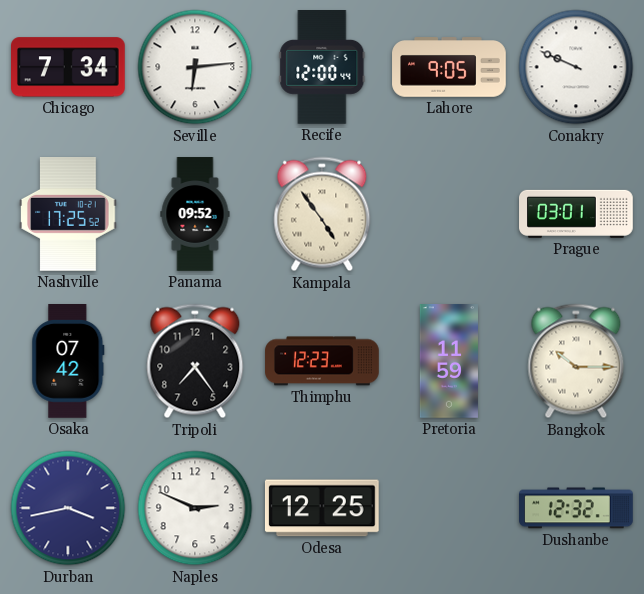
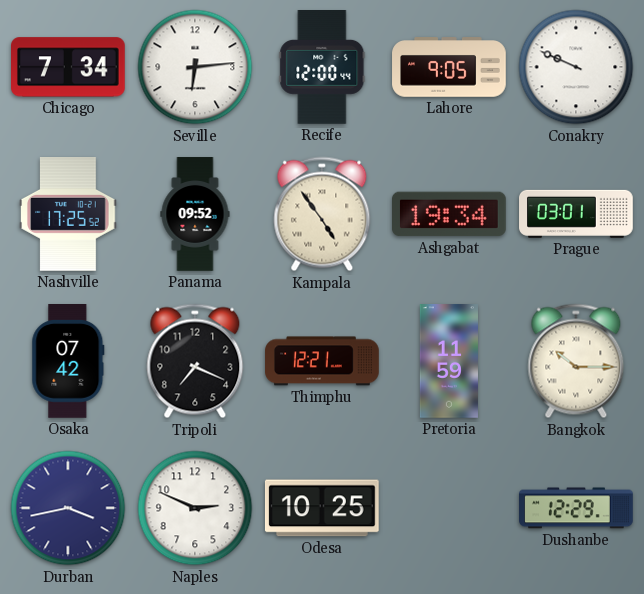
Ashgabat: none -> 19:34
Tripoli: 7:24 -> 7:19
Thimphu: 12:23 -> 12:21
Odesa: 12:25 -> 10:25
Dushanbe: 12:32 -> 12:29
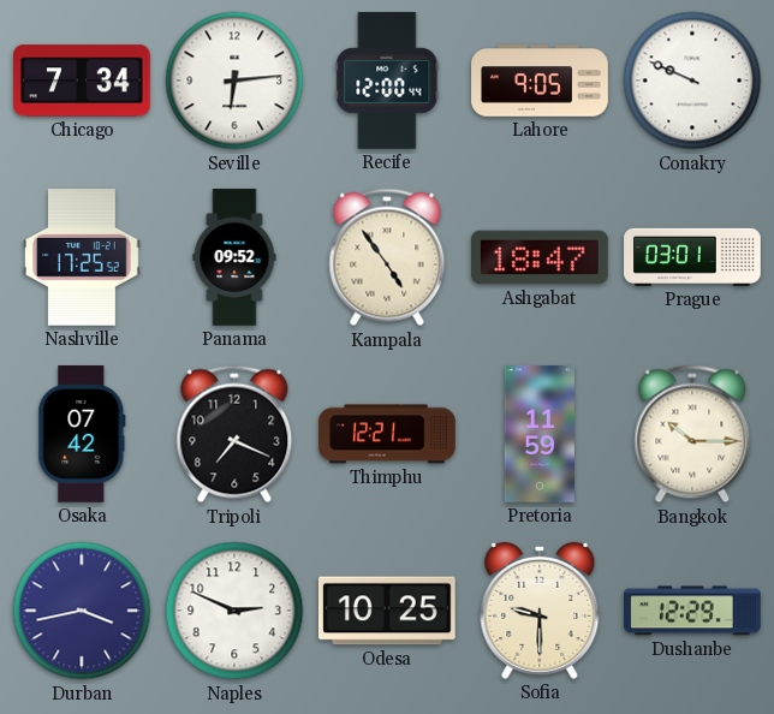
Ashgabat: 19:34 -> 18:47
Sofia: none -> 9:30
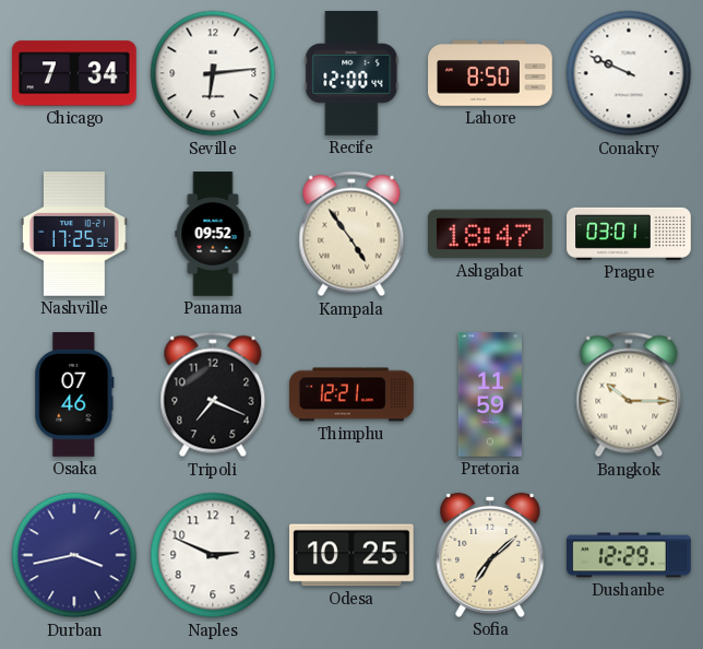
Lahore: 9:05 -> 8:50
Osaka: 07:42 -> 07:46
Sofia: 9:30 -> 7:08
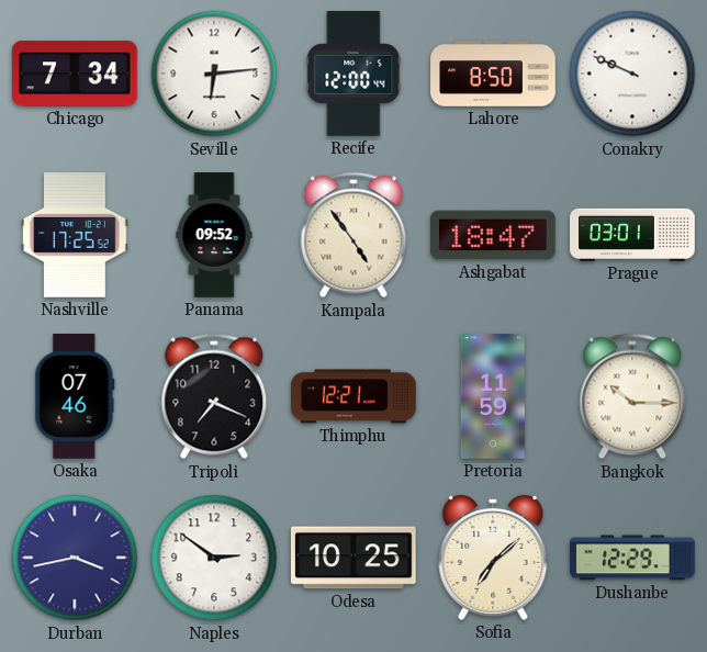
Naples: 2:49 -> 2:51
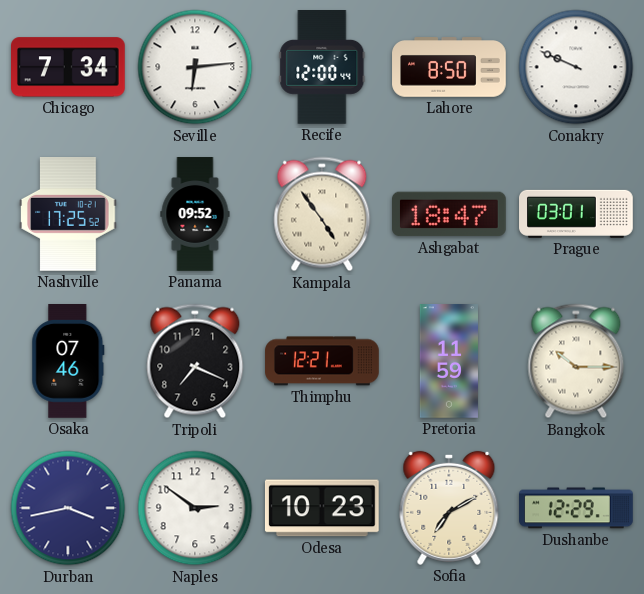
Odesa: 10:25 -> 10:23
Sofia: 7:08 -> 7:10
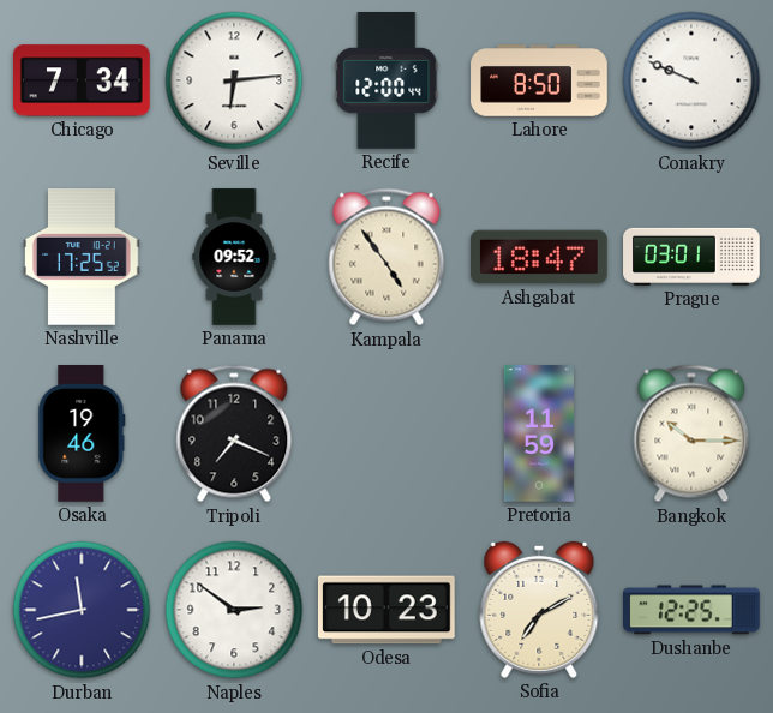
Osaka: 07:46 -> 19:46
Thimphu: 12:21 -> none
Durban: 3:43 -> 11:43
Dushanbe: 12:29 -> 12:25
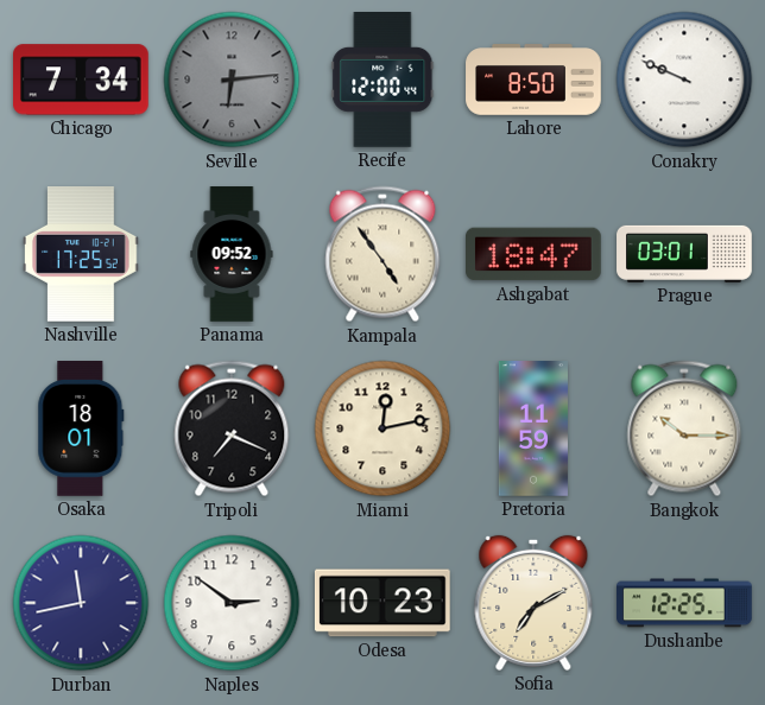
Seville dial: white -> grey
Osaka: 19:46 -> 18:01
Miami: none -> 12:13
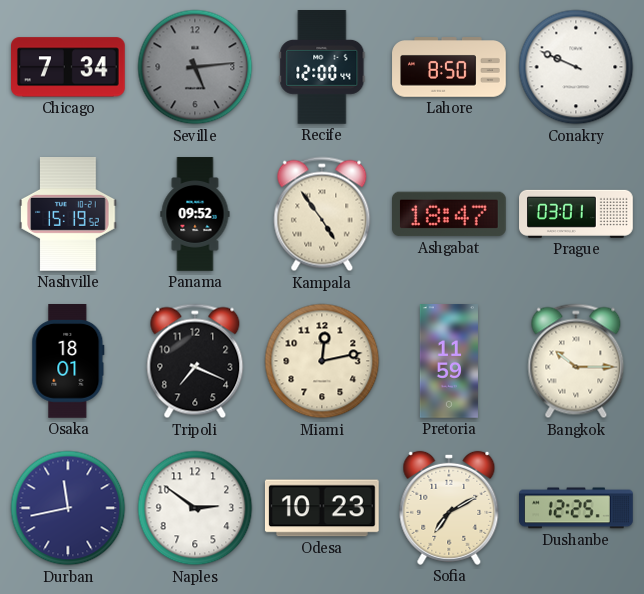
Seville: 6:14 -> 5:14
Nashville: 17:25 -> 15:19
